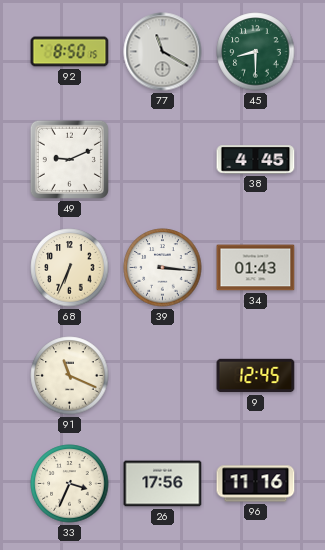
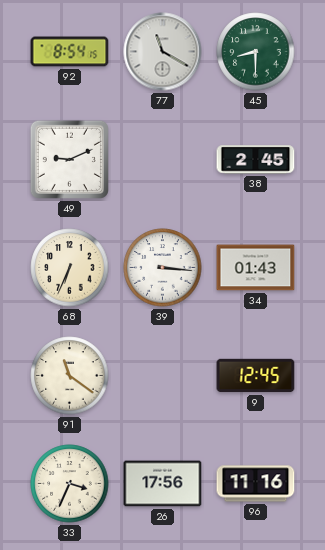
92: 8:50 -> 8:54
38: 4:45 -> 2:45
91: 11:19 -> 11:21
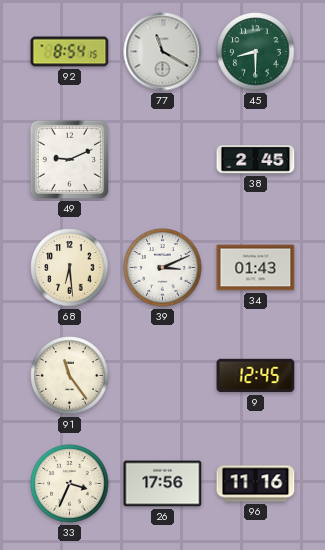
68: 6:34 -> 6:29
39: 3:16 -> 3:11
91: 11:21 -> 11:24
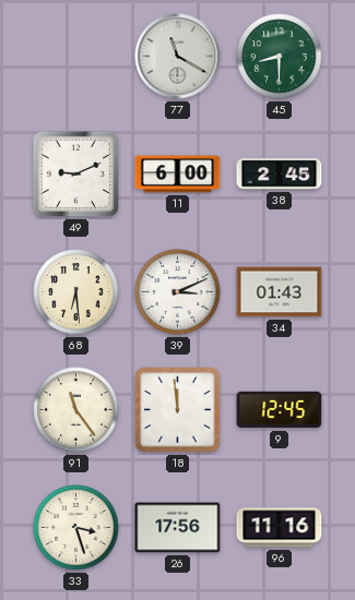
92: 8:54 -> none
11: none -> 6:00
18: none -> 11:59
33: 3:34 -> 3:27
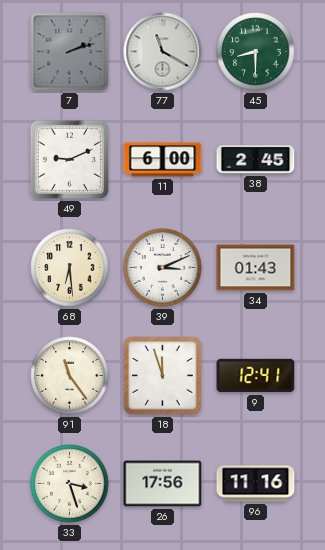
7: none -> 2:12
18: 11:59 -> 11:57
9: 12:45 -> 12:41
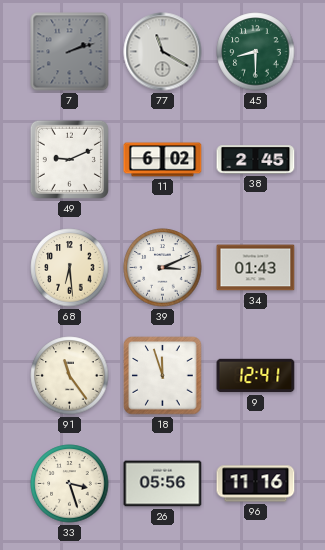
11: 6:00 -> 6:02
26: 17:56 -> 05:56
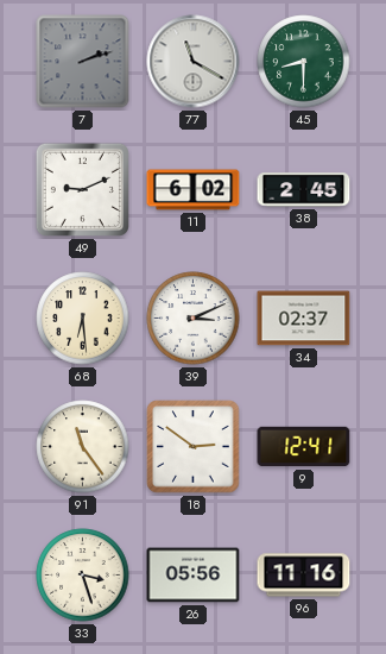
34: 01:43 -> 02:37
18: 11:57 -> 2:51
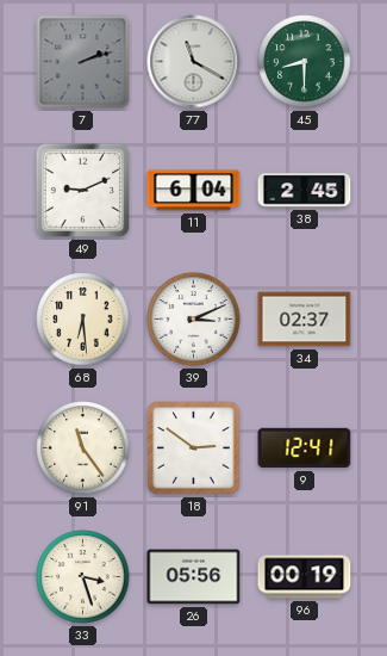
11: 6:02 -> 6:04
96: 11:16 -> 00:19
